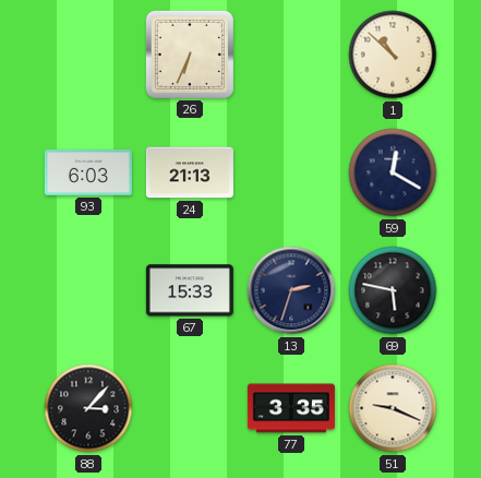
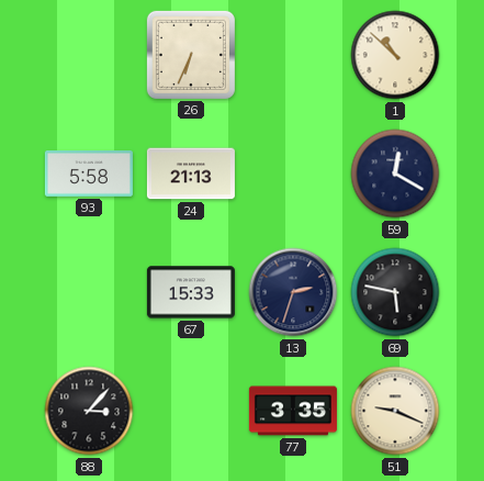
93: 6:03 -> 5:58
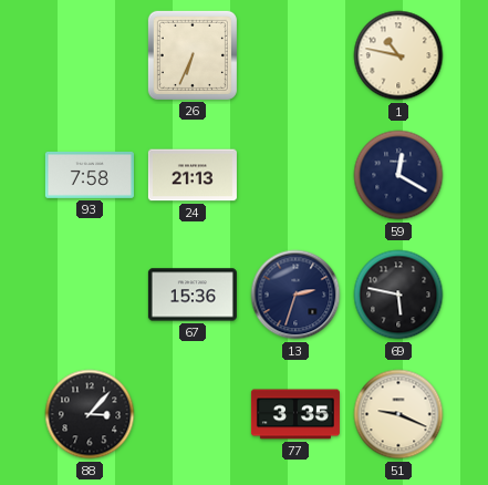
1: 10:52 -> 10:47
93: 5:58 -> 7:58
67: 15:33 -> 15:36
